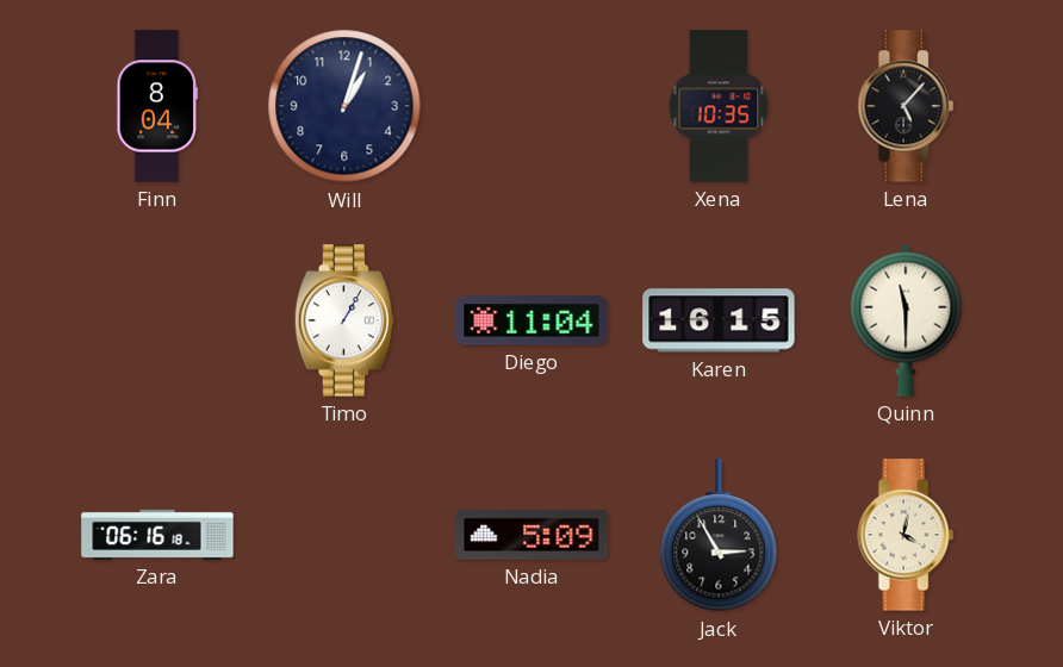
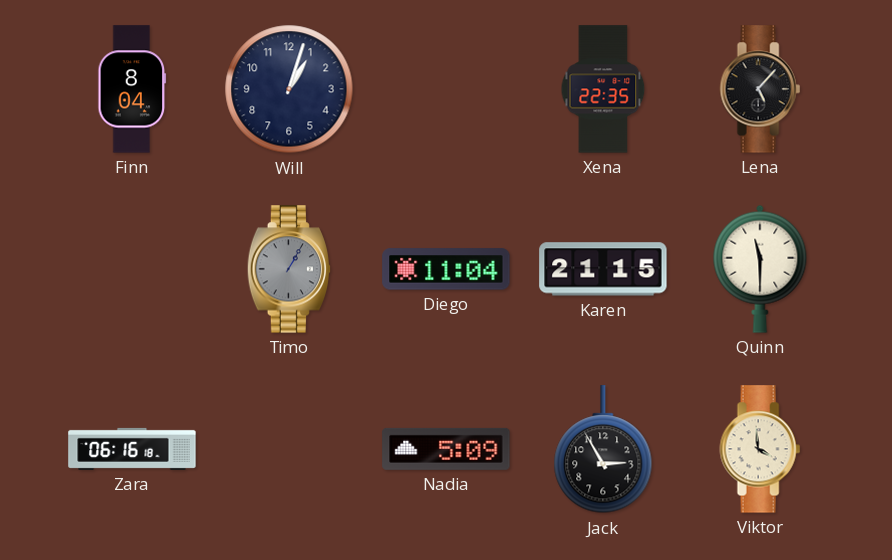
Xena: 10:35 -> 22:35
Timo dial: white -> grey
Karen: 16:15 -> 21:15
Viktor: 4:02 -> 3:59
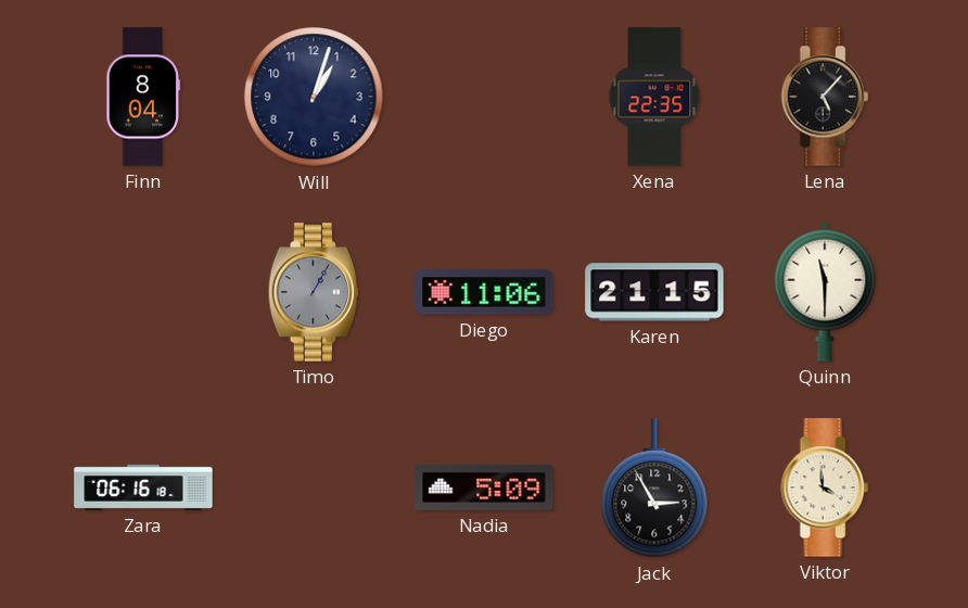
Diego: 11:04 -> 11:06
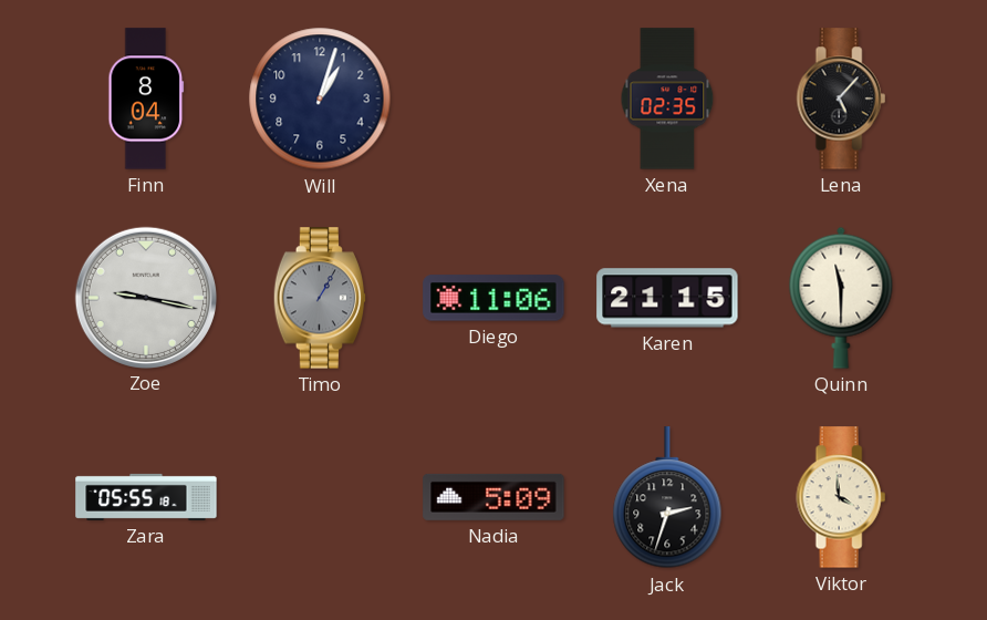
Xena: 22:35 -> 02:35
Zoe: none -> 9:17
Zara: 06:16 -> 05:55
Jack: 2:55 -> 2:33
